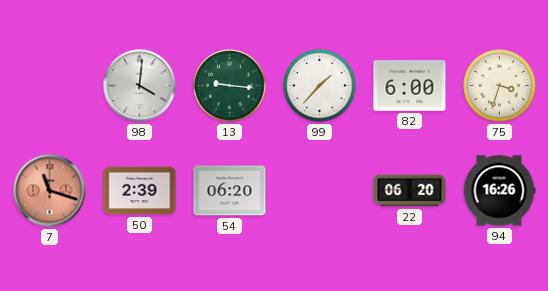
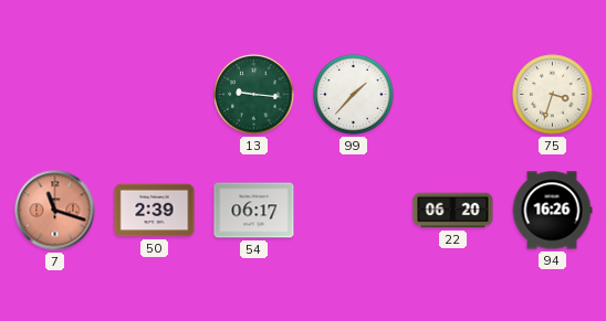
98: 4:01 -> none
82: 6:00 -> none
54: 06:20 -> 06:17
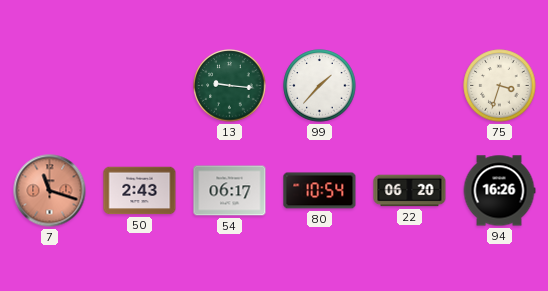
50: 2:39 -> 2:43
80: none -> 10:54
